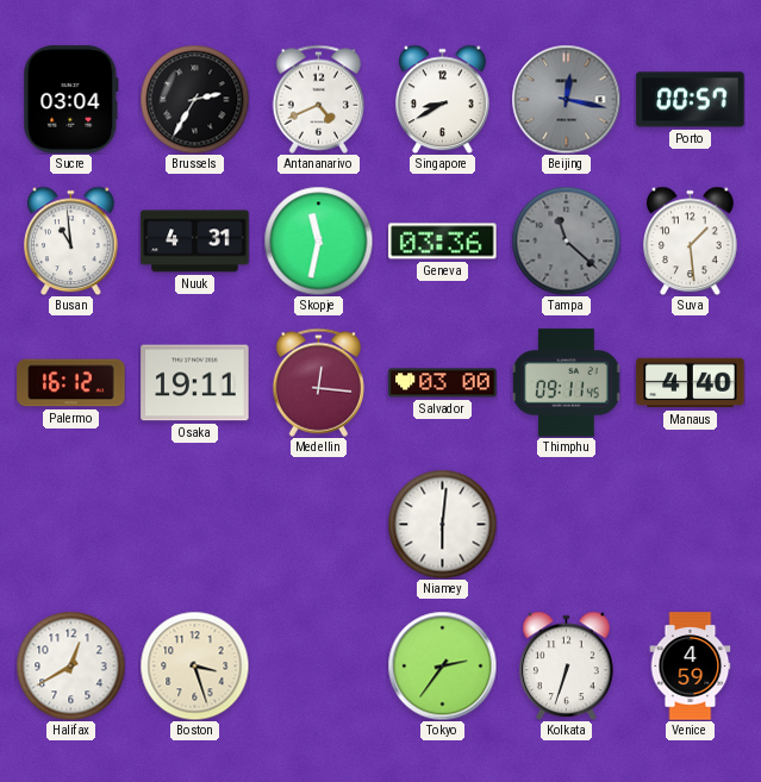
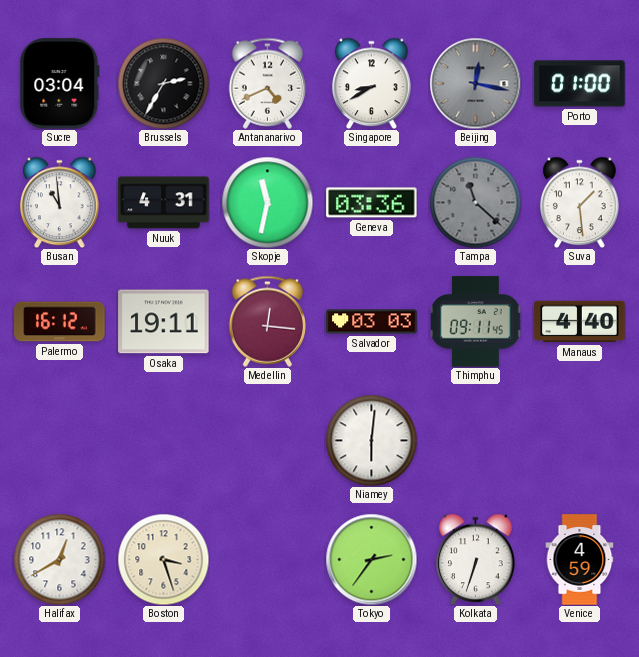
Porto: 00:57 -> 01:00
Salvador: 03:00 -> 03:03
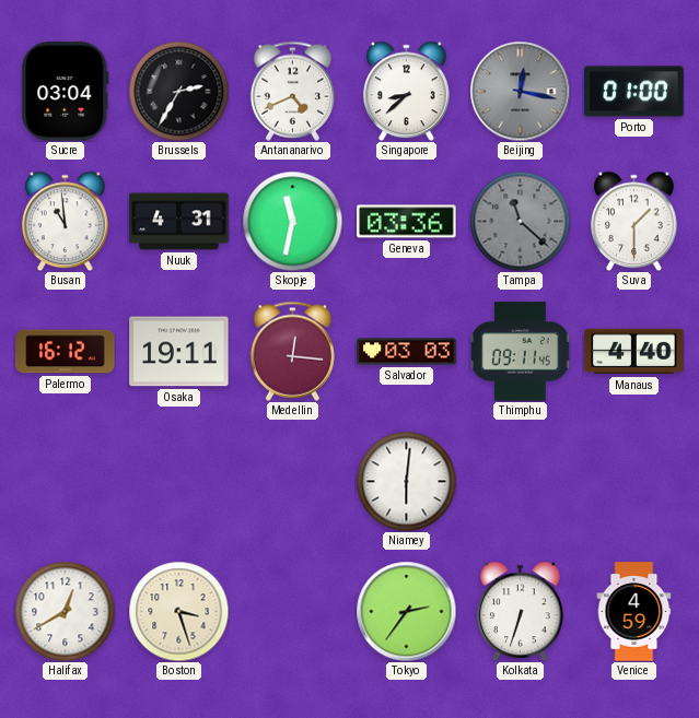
Singapore: 8:40 -> 8:38
Suva: 1:29 -> 1:30
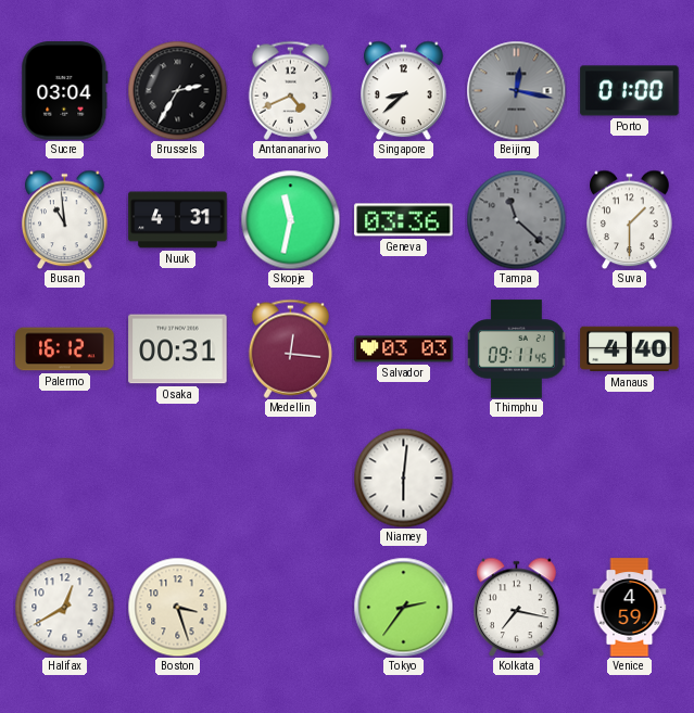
Osaka: 19:11 -> 00:31
Kolkata: 6:33 -> 7:17
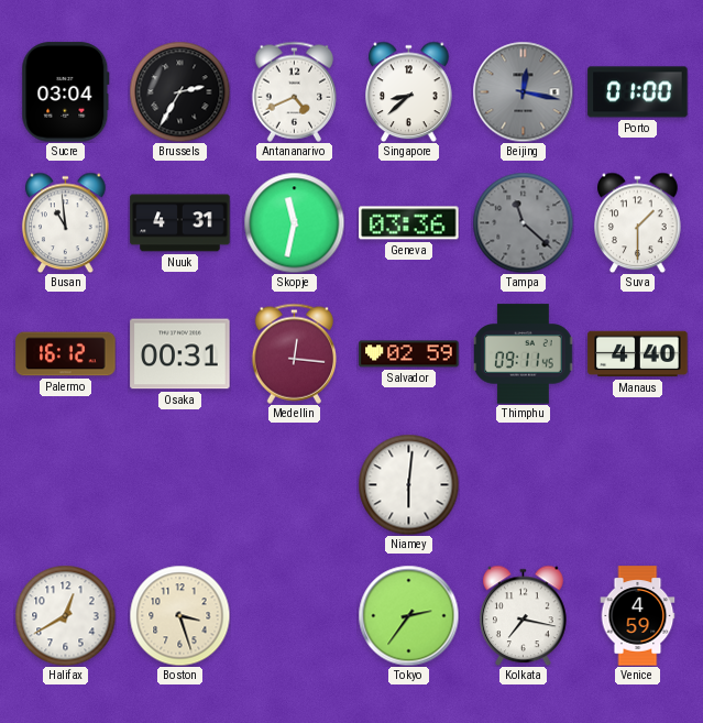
Salvador: 03:03 -> 02:59
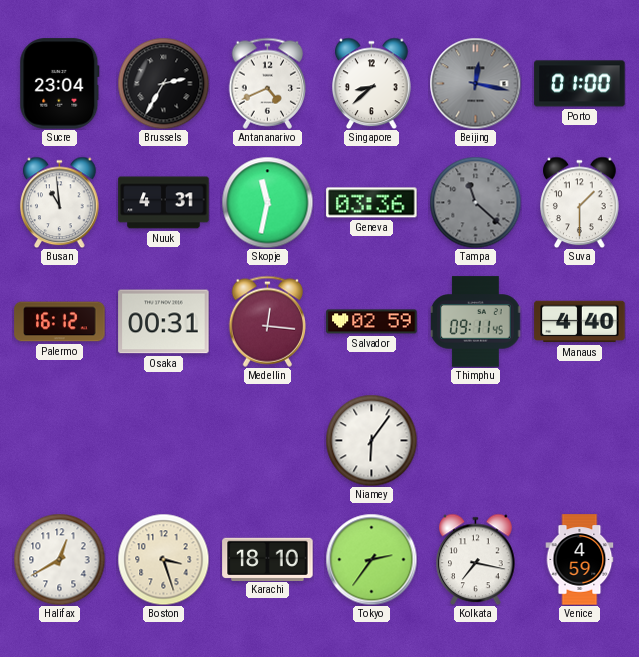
Sucre: 03:04 -> 23:04
Niamey: 6:01 -> 6:06
Karachi: none -> 18:10
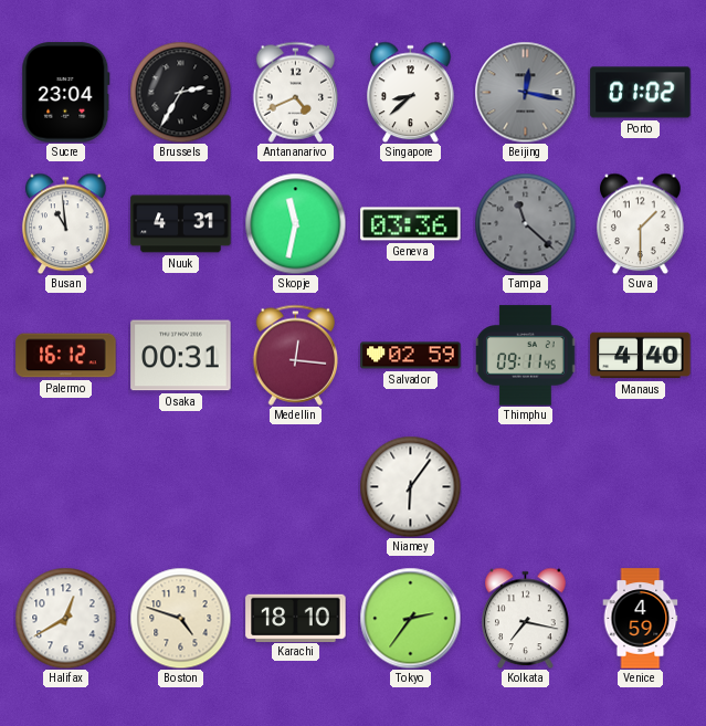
Porto: 01:00 -> 01:02
Boston: 3:27 -> 4:48
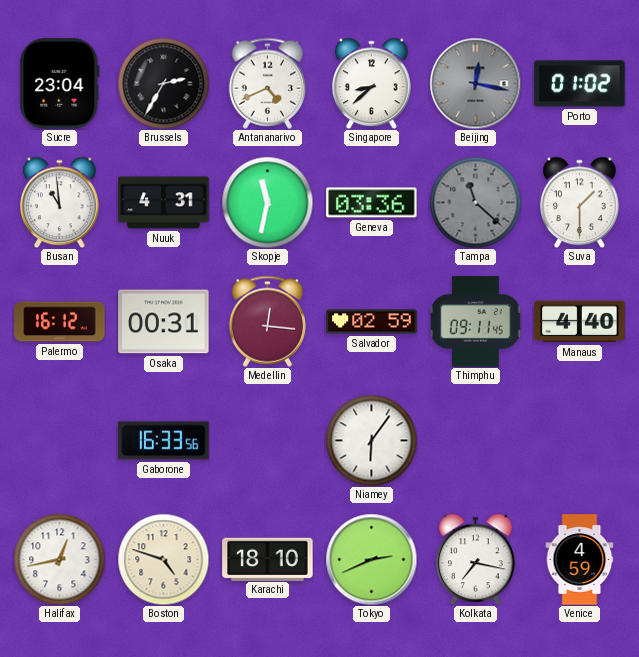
Gaborone: none -> 16:33
Halifax: 12:40 -> 12:43
Tokyo: 2:36 -> 2:41
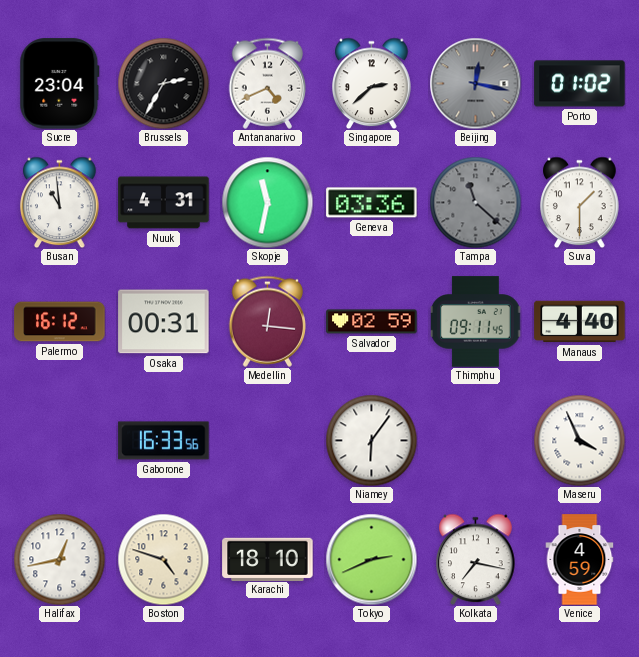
Singapore: 8:38 -> 2:38
Maseru: none -> 3:56
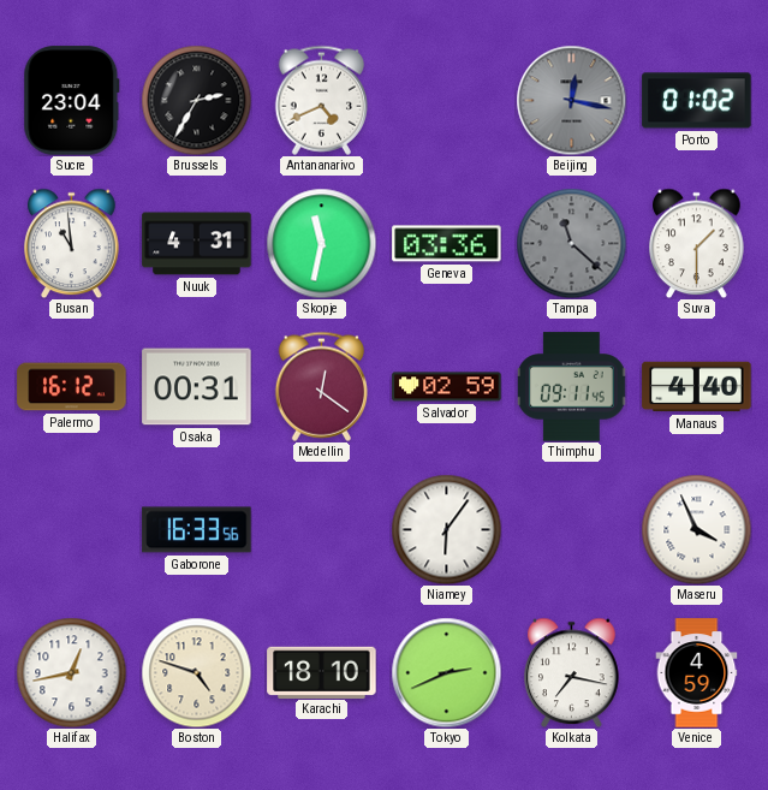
Singapore: 2:38 -> none
Medellin: 12:16 -> 12:21
